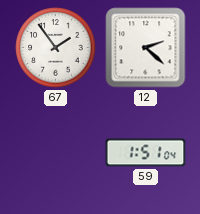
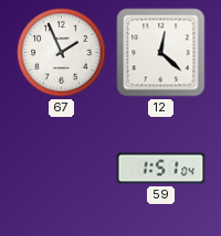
67: 1:54 -> 1:56
12: 2:22 -> 12:22
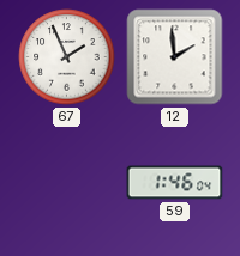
12: 12:22 -> 1:59
59: 1:51 -> 1:46
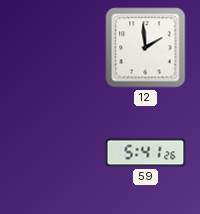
67: 1:56 -> none
59: 1:46 -> 5:41
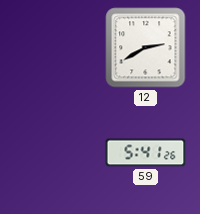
12: 1:59 -> 2:40
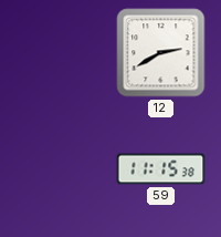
59: 5:41 -> 11:15
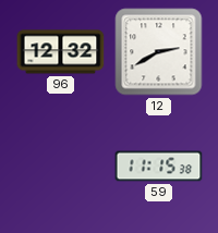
96: none -> 12:32
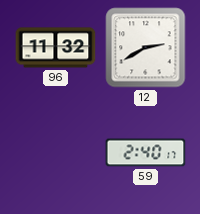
96: 12:32 -> 11:32
59: 11:15 -> 2:40
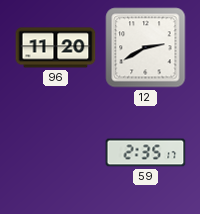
96: 11:32 -> 11:20
59: 2:40 -> 2:35
